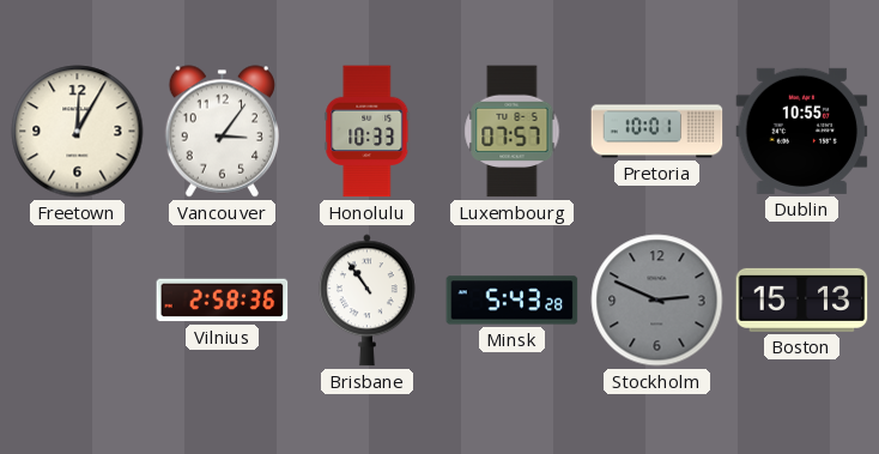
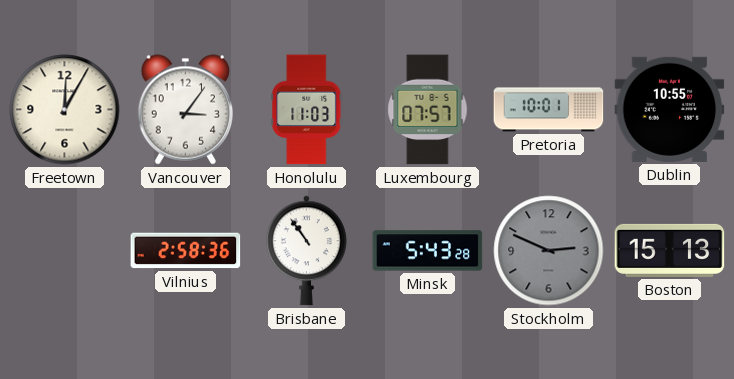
Honolulu: 10:33 -> 11:03
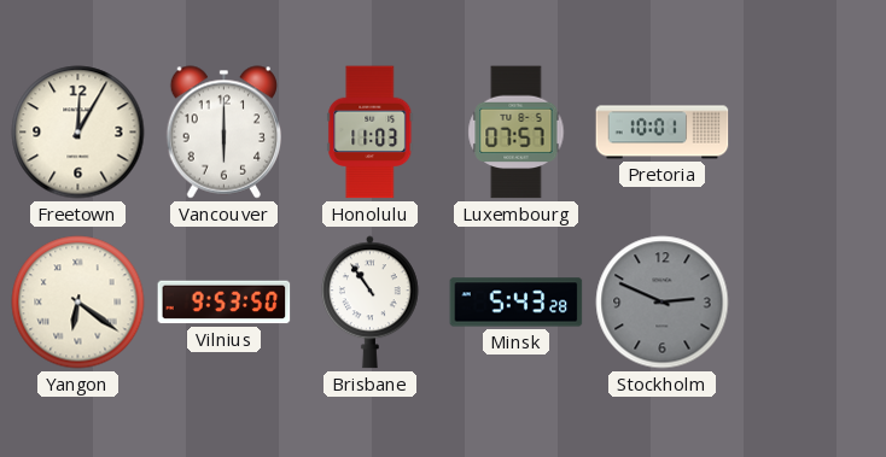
Vancouver: 3:06 -> 6:00
Dublin: 10:55 -> none
Yangon: none -> 6:21
Vilnius: 2:58 -> 9:53
Boston: 15:13 -> none
